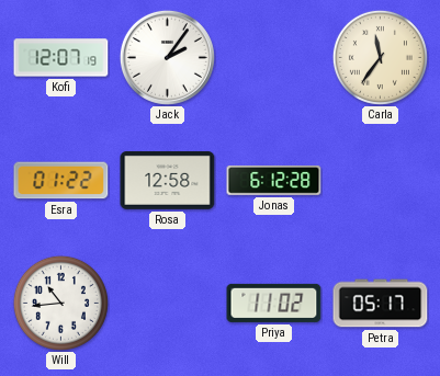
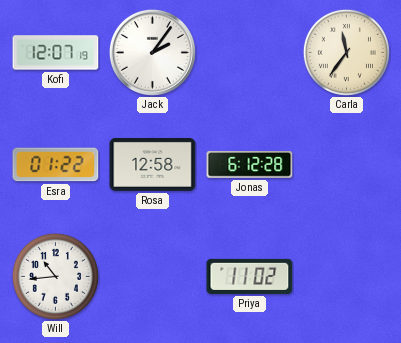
Petra: 05:17 -> none
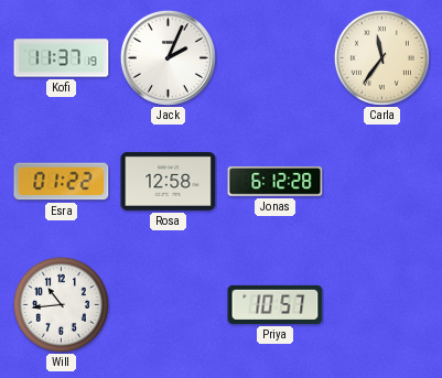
Kofi: 12:07 -> 11:37
Jack: 2:06 -> 2:04
Priya: 11:02 -> 10:57
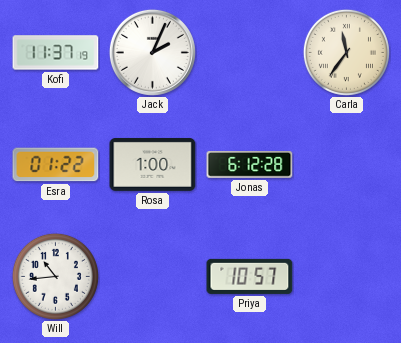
Rosa: 12:58 -> 1:00
